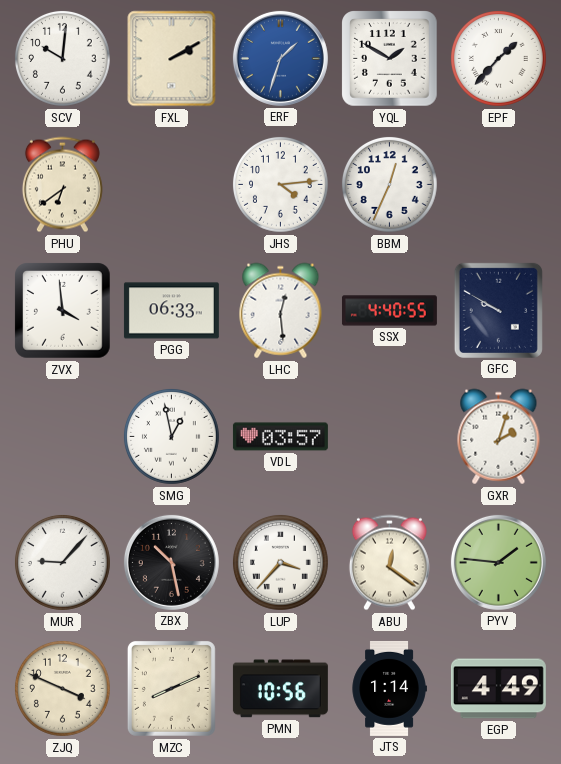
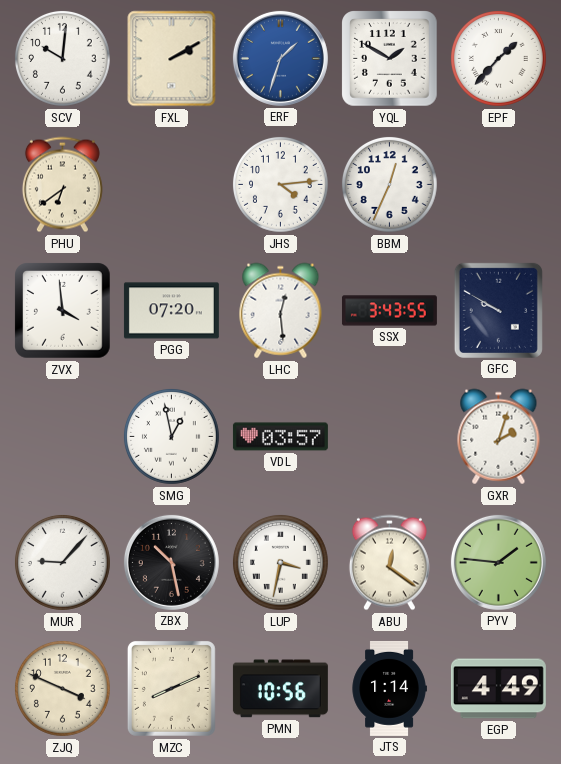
PGG: 06:33 -> 07:20
SSX: 4:40 -> 3:43
LUP: 3:37 -> 3:32
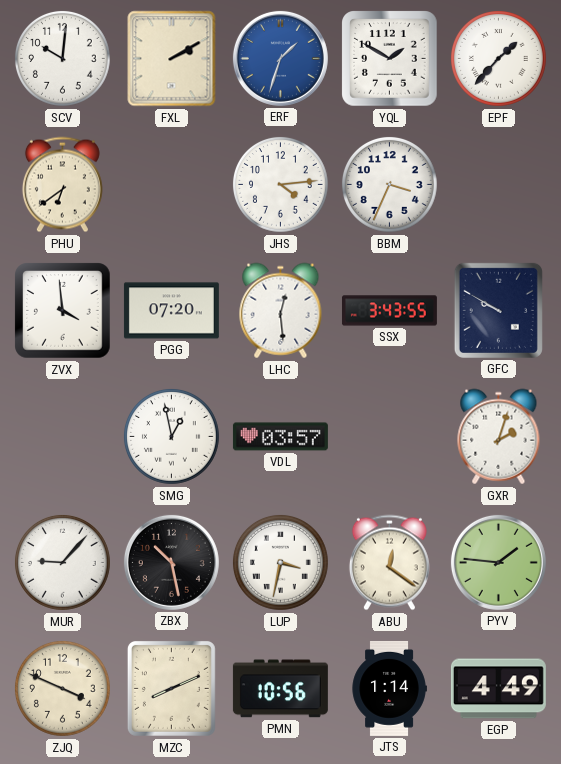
BBM: 12:34 -> 3:34
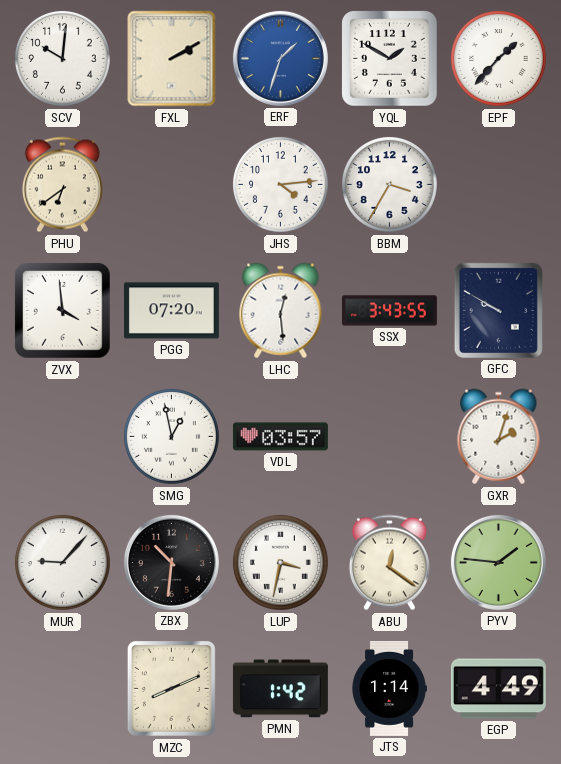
BBM: 3:34 -> 3:35
ZBX: 10:28 -> 10:31
ZJQ: 3:49 -> none
PMN: 10:56 -> 1:42
